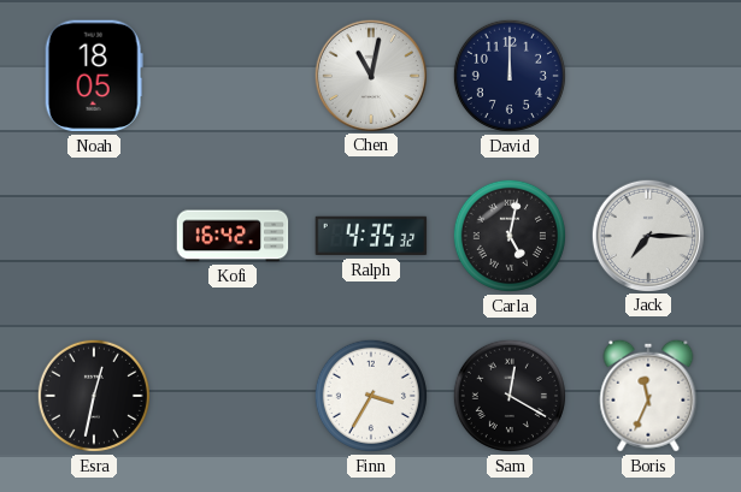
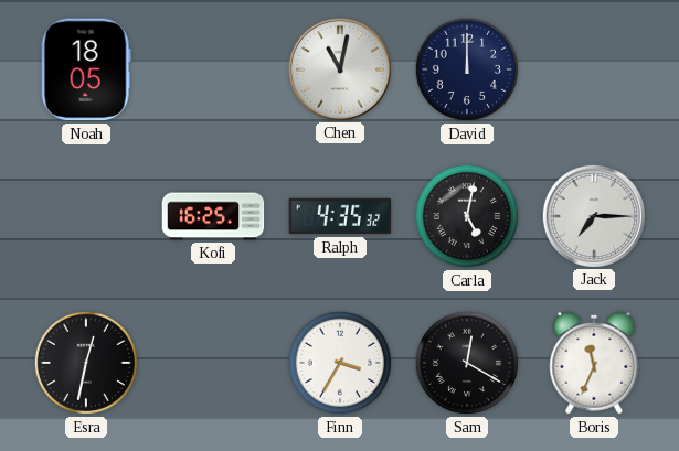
Kofi: 16:42 -> 16:25
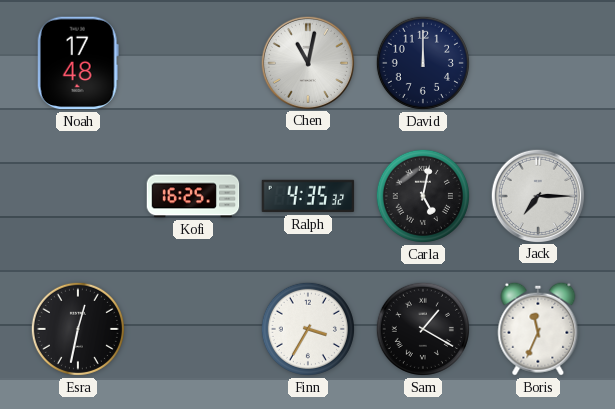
Noah: 18:05 -> 17:48
Sam: 12:20 -> 1:20
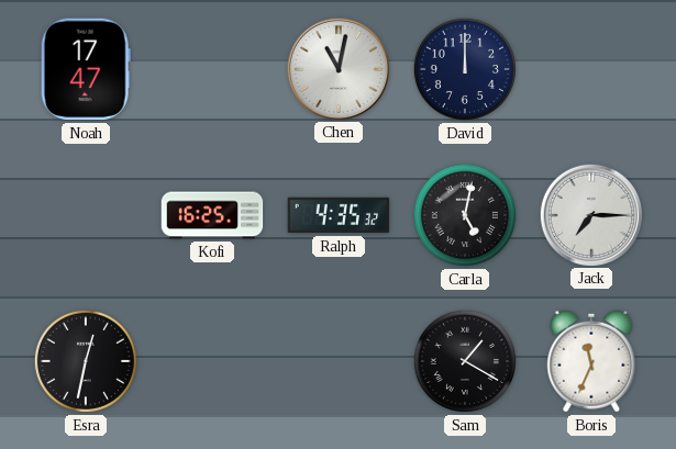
Noah: 17:48 -> 17:47
Finn: 3:35 -> none
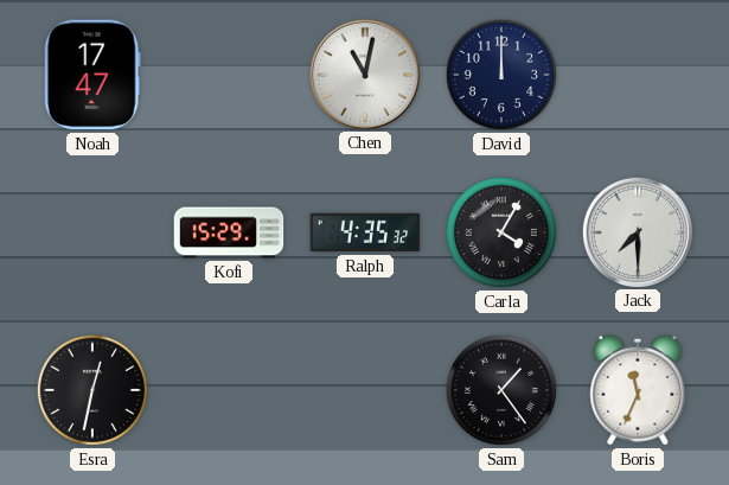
Kofi: 16:25 -> 15:29
Carla: 5:02 -> 4:05
Jack: 7:15 -> 7:30
Sam: 1:20 -> 1:24
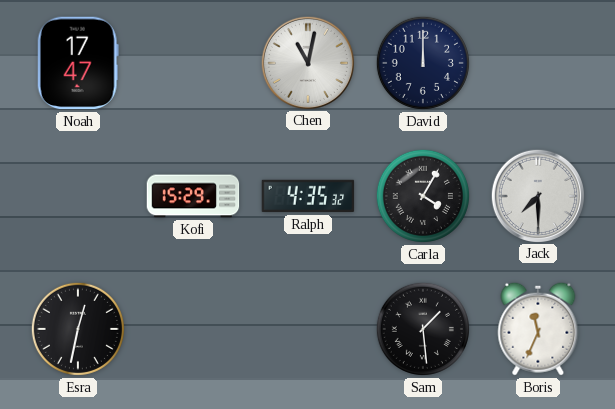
Sam: 1:24 -> 1:29
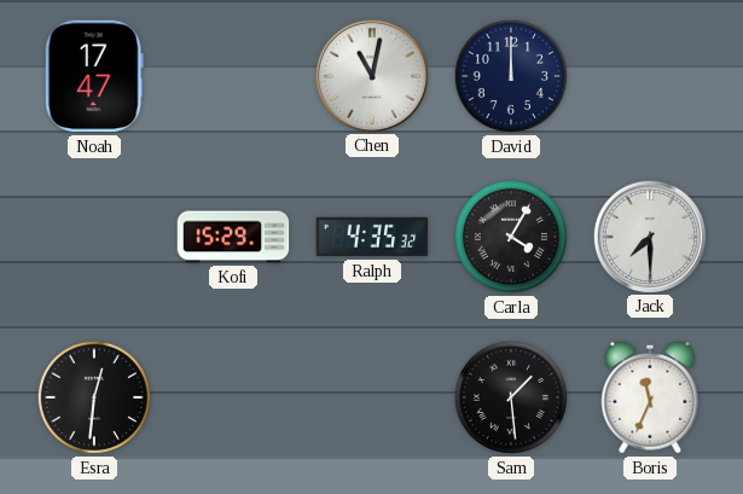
Esra: 12:32 -> 12:31
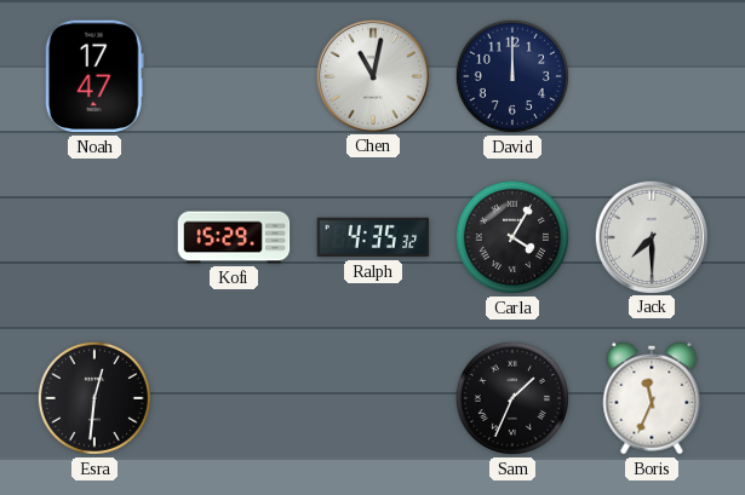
Sam: 1:29 -> 1:34
